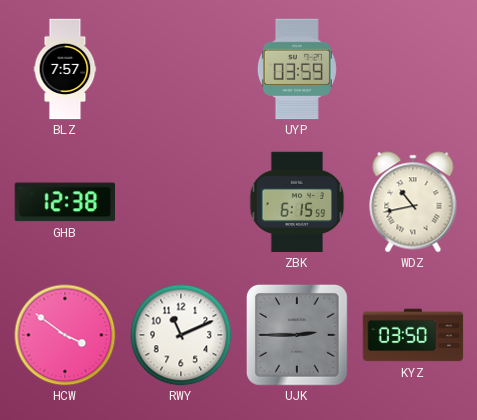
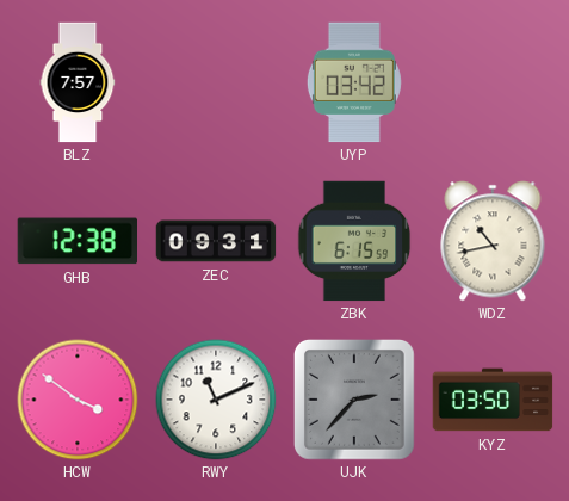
UYP: 03:59 -> 03:42
ZEC: none -> 09:31
UJK: 2:45 -> 2:37
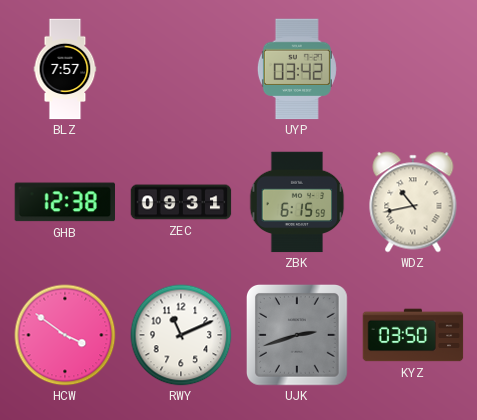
UJK: 2:37 -> 2:42
